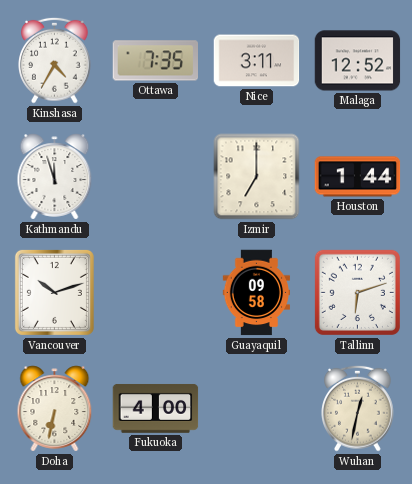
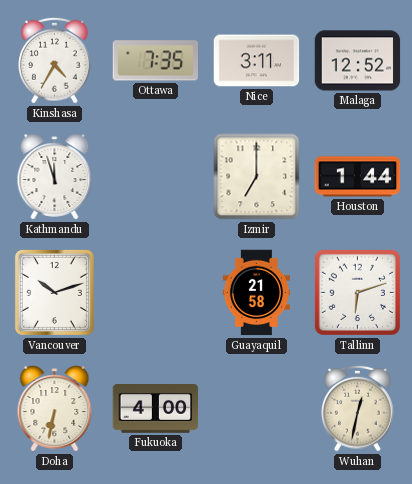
Guayaquil: 09:58 -> 21:58
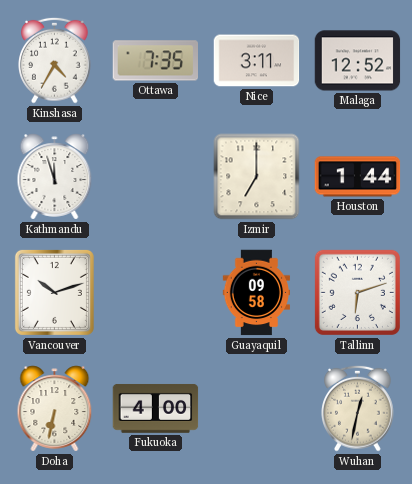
Guayaquil: 21:58 -> 09:58
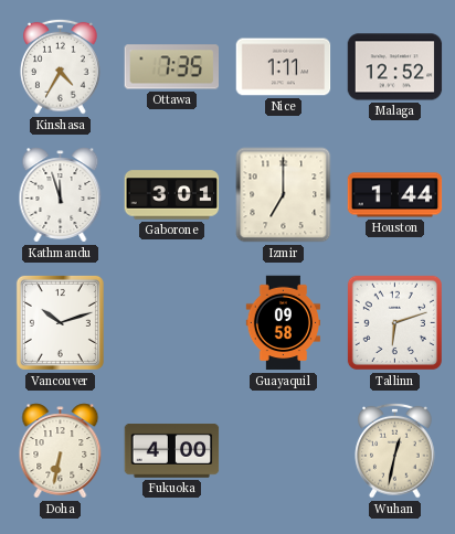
Nice: 3:11 -> 1:11
Gaborone: none -> 3:01
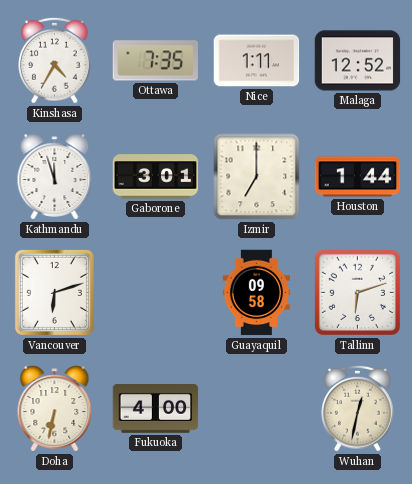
Vancouver: 10:12 -> 6:12
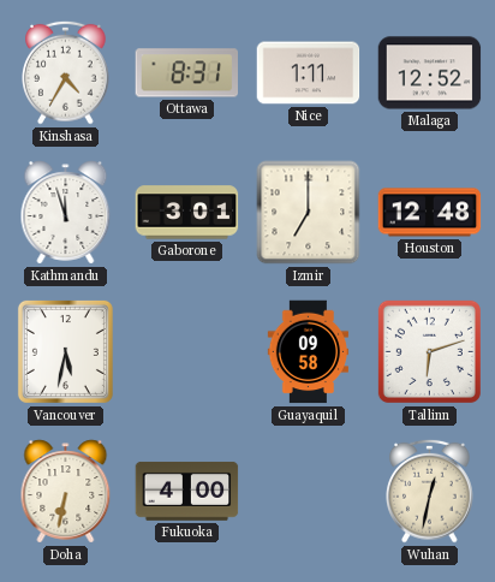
Ottawa: 7:35 -> 8:31
Houston: 1:44 -> 12:48
Vancouver: 6:12 -> 5:32
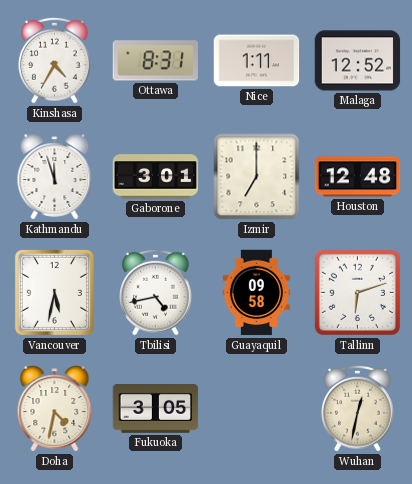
Tbilisi: none -> 4:43
Doha: 6:32 -> 4:32
Fukuoka: 4:00 -> 3:05
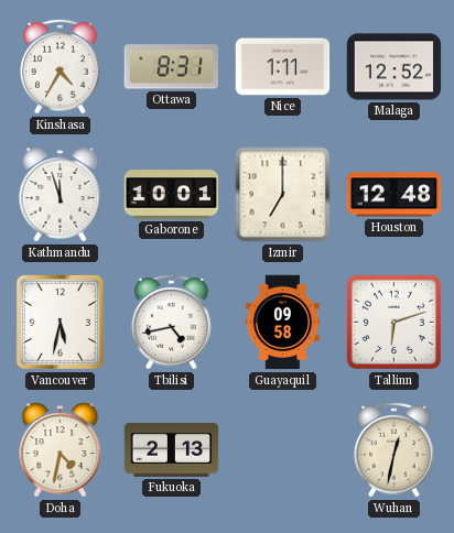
Gaborone: 3:01 -> 10:01
Fukuoka: 3:05 -> 2:13
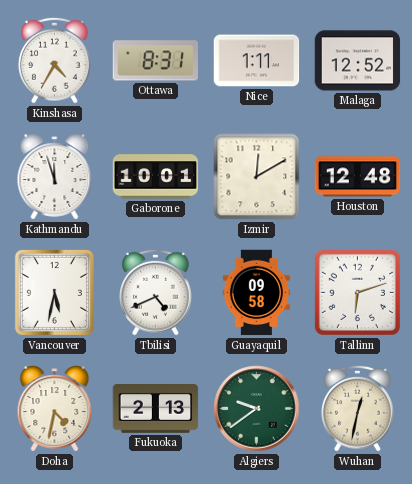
Izmir: 7:00 -> 12:10
Tbilisi: 4:43 -> 4:41
Algiers: none -> 9:39
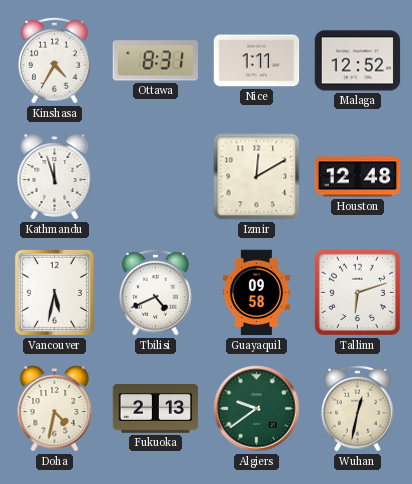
Gaborone: 10:01 -> none
